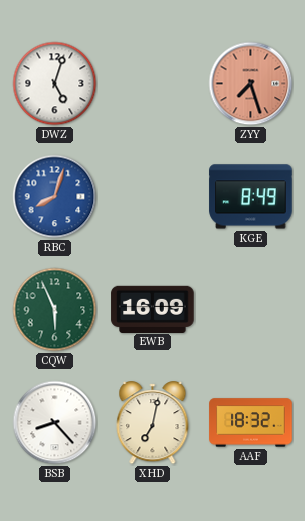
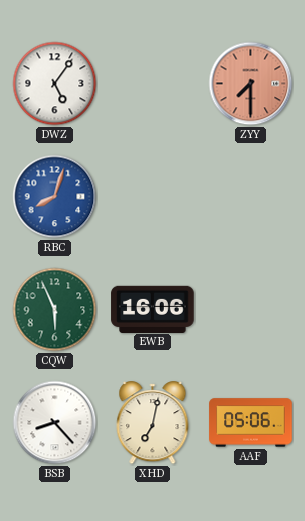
DWZ: 5:03 -> 5:06
ZYY: 7:27 -> 7:30
KGE: 8:49 -> none
EWB: 16:09 -> 16:06
AAF: 18:32 -> 05:06
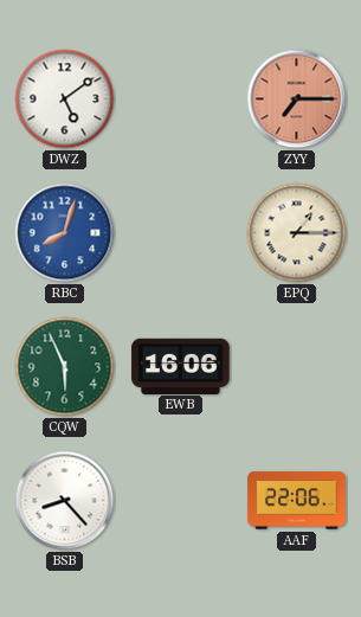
DWZ: 5:06 -> 5:09
ZYY: 7:30 -> 7:15
EPQ: none -> 1:15
XHD: 7:02 -> none
AAF: 05:06 -> 22:06
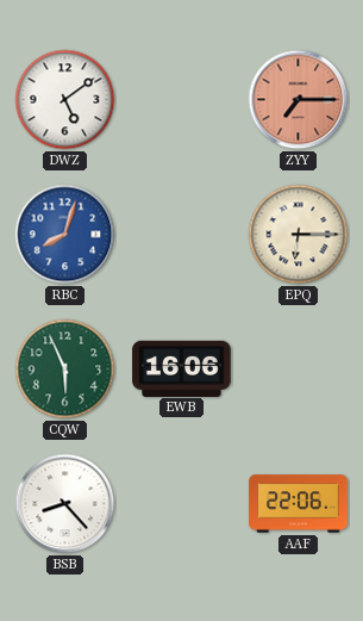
EPQ: 1:15 -> 6:15
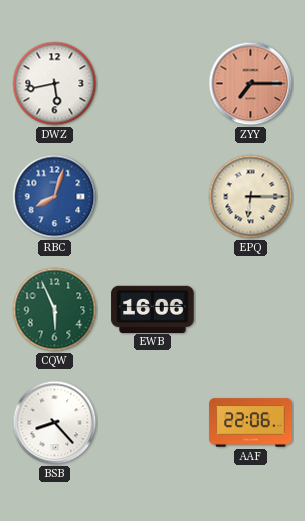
DWZ: 5:09 -> 5:43
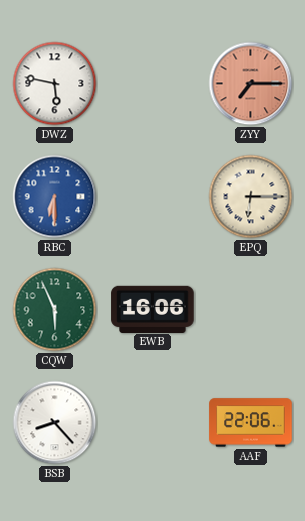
DWZ: 5:43 -> 5:47
RBC: 8:03 -> 6:30
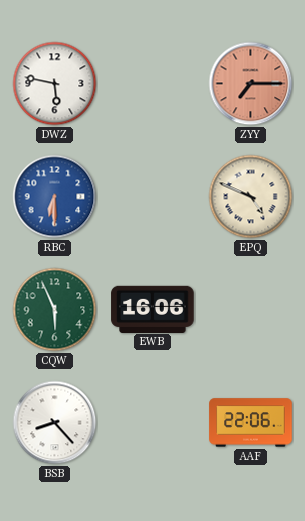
EPQ: 6:15 -> 4:49
